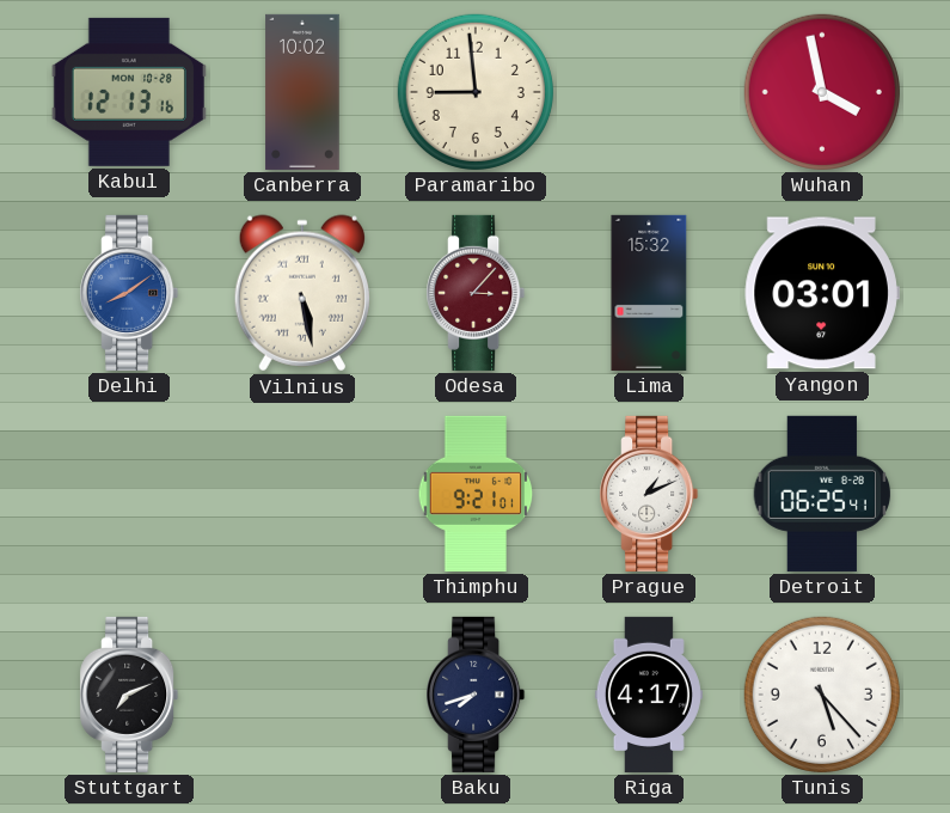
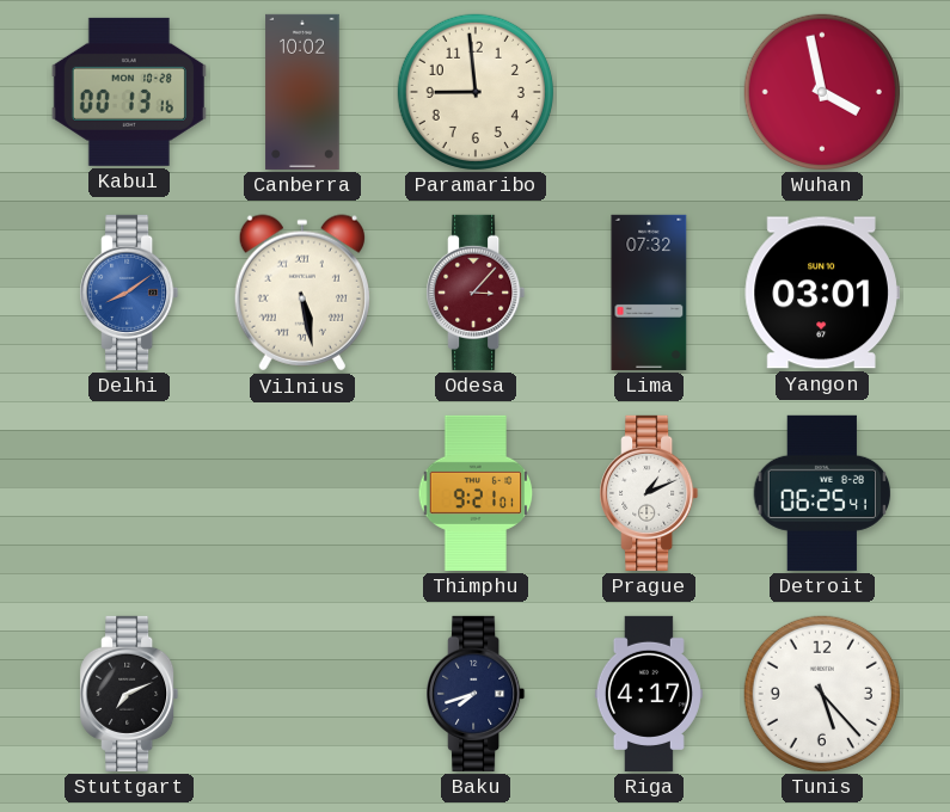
Kabul: 12:13 -> 00:13
Lima: 15:32 -> 07:32
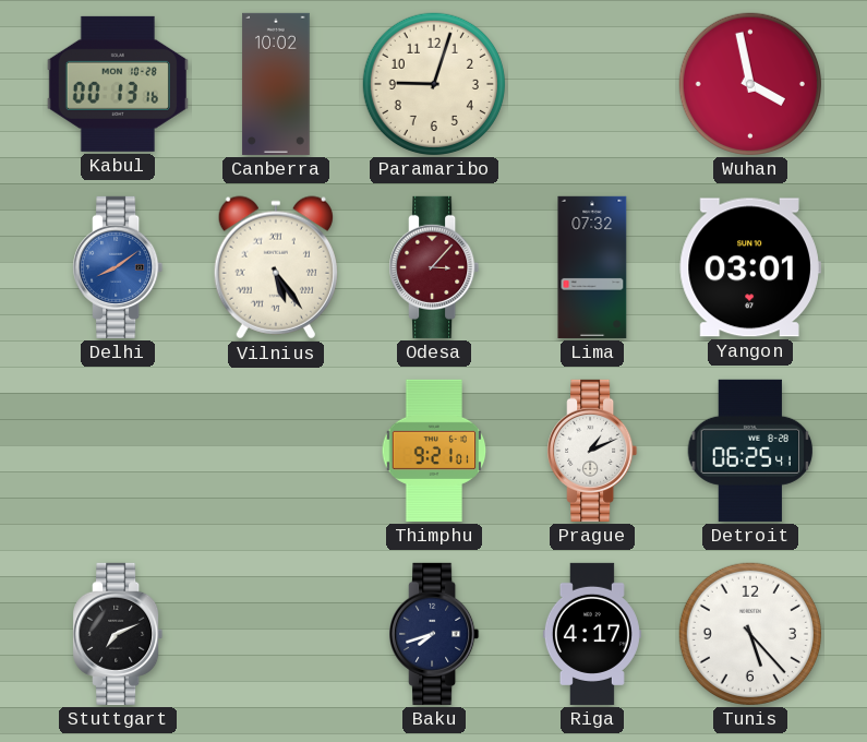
Paramaribo: 8:59 -> 9:03
Vilnius: 5:28 -> 5:24
